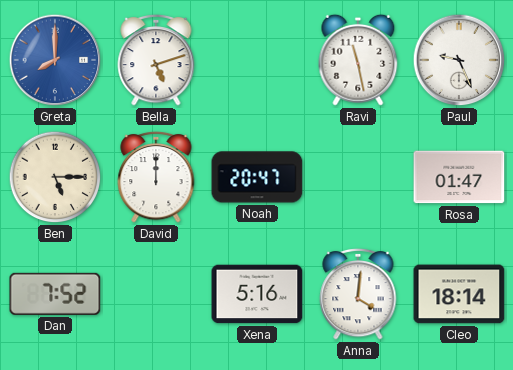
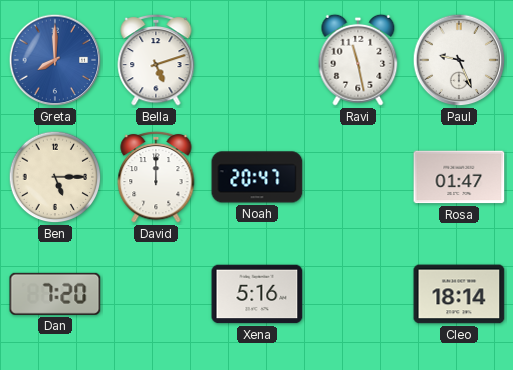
Dan: 7:52 -> 7:20
Anna: 4:01 -> none
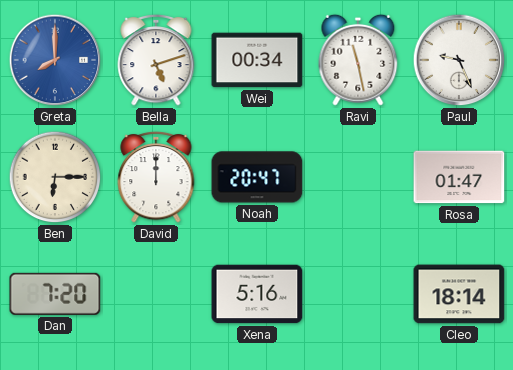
Wei: none -> 00:34
Ben: 5:15 -> 6:15
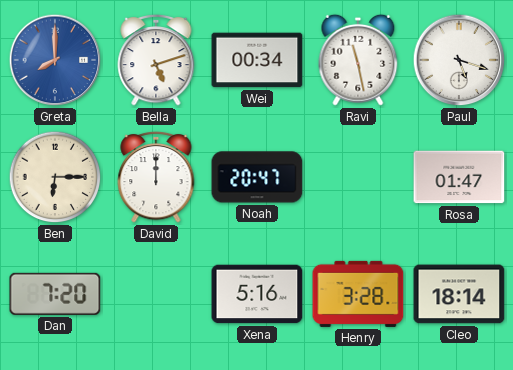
Paul: 9:26 -> 5:18
Henry: none -> 3:28
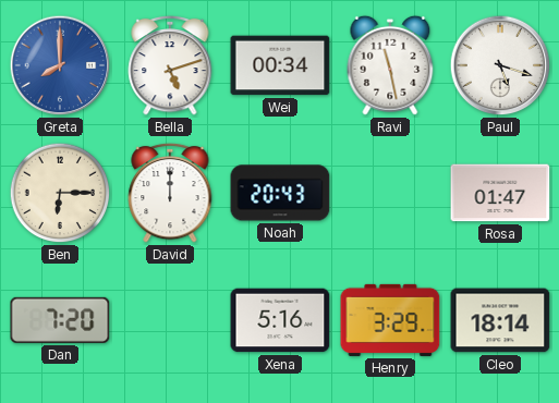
Noah: 20:47 -> 20:43
Henry: 3:28 -> 3:29
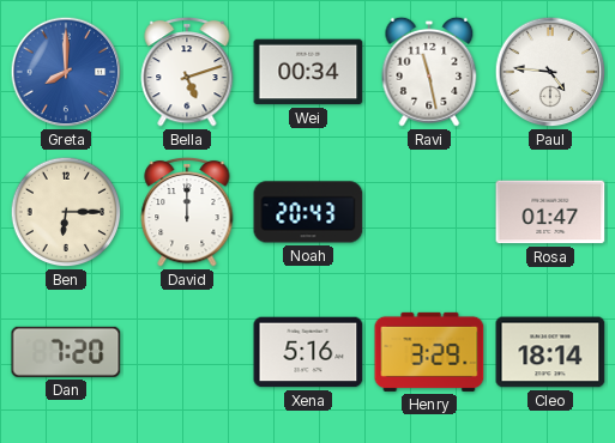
Paul: 5:18 -> 4:46
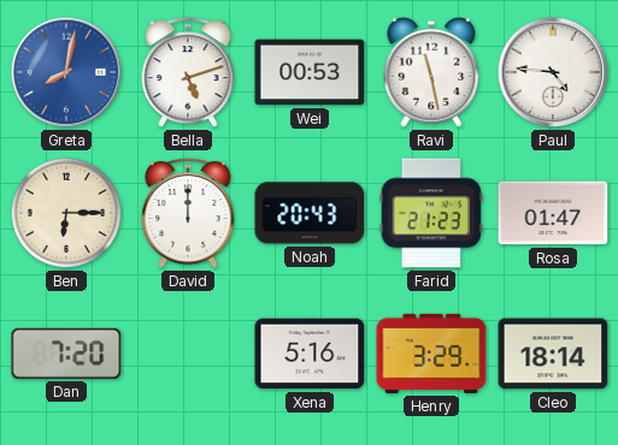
Greta: 8:00 -> 8:02
Wei: 00:34 -> 00:53
Farid: none -> 21:23
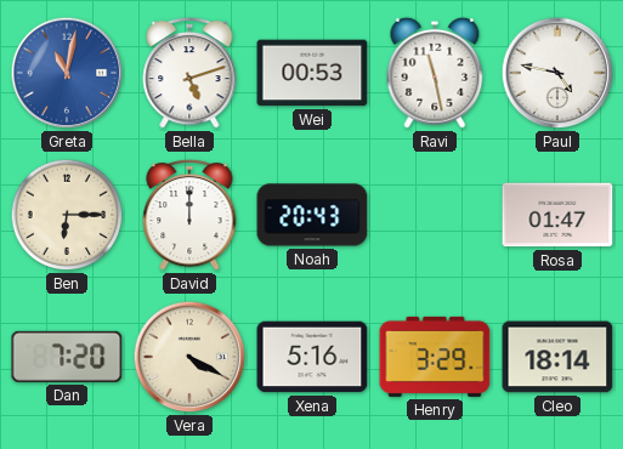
Greta: 8:02 -> 11:02
Paul: 4:46 -> 4:47
Farid: 21:23 -> none
Vera: none -> 4:20
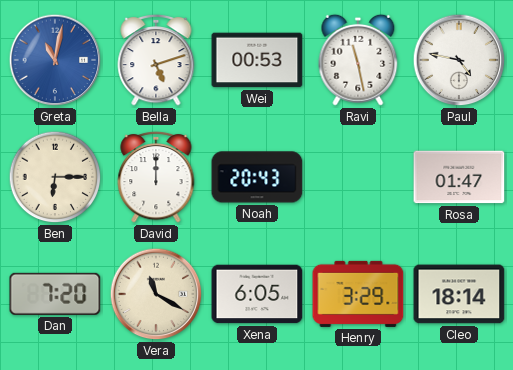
Vera: 4:20 -> 11:20
Xena: 5:16 -> 6:05
